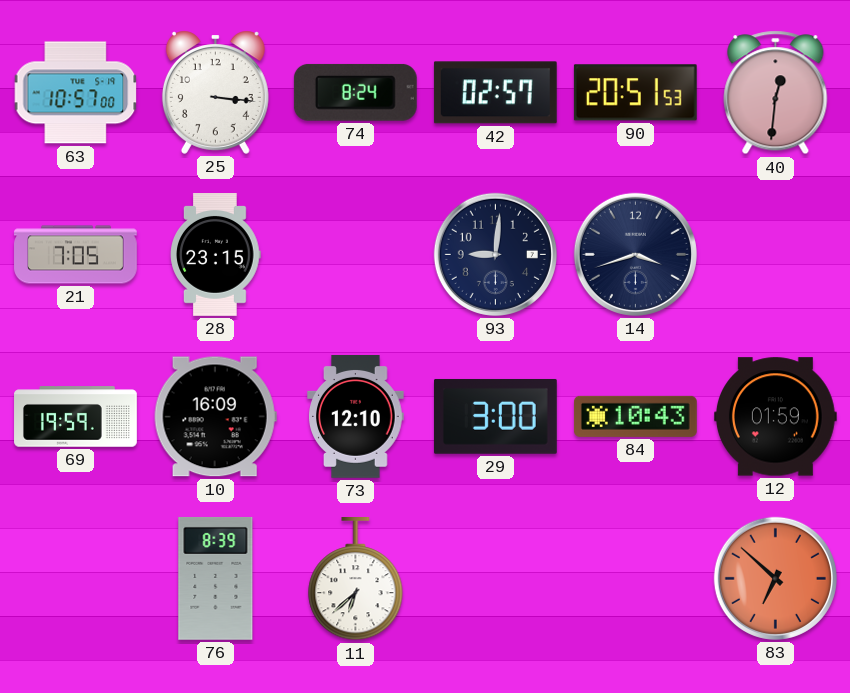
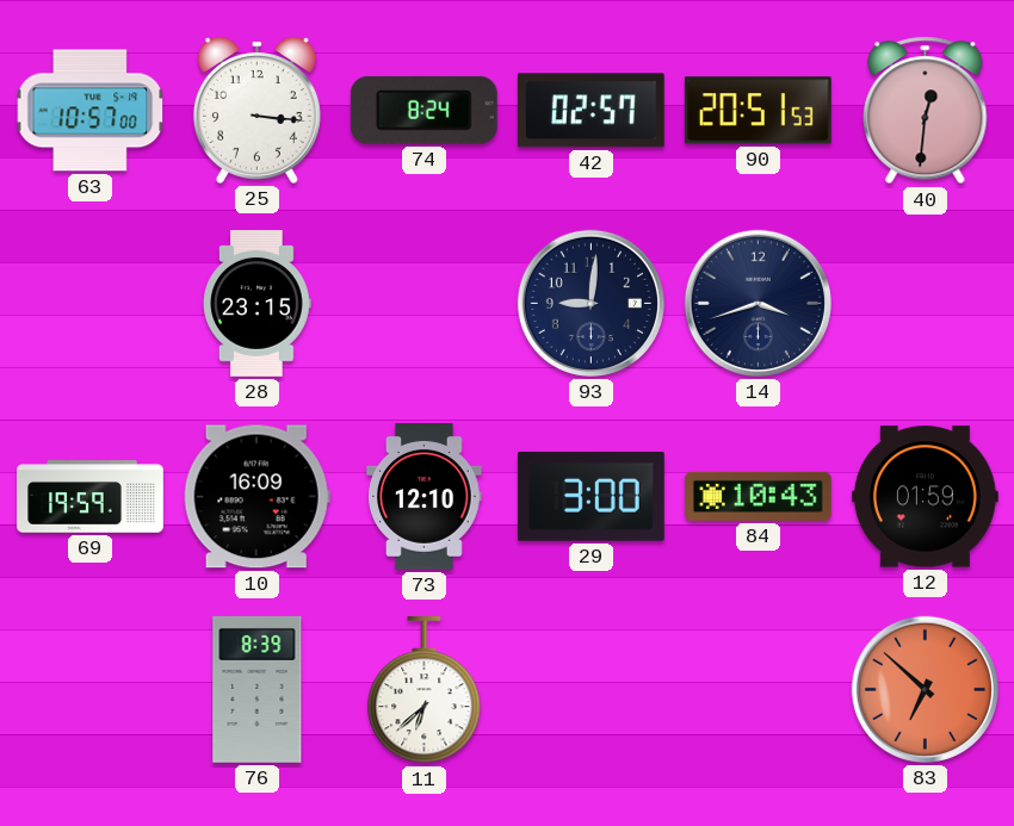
21: 7:05 -> none
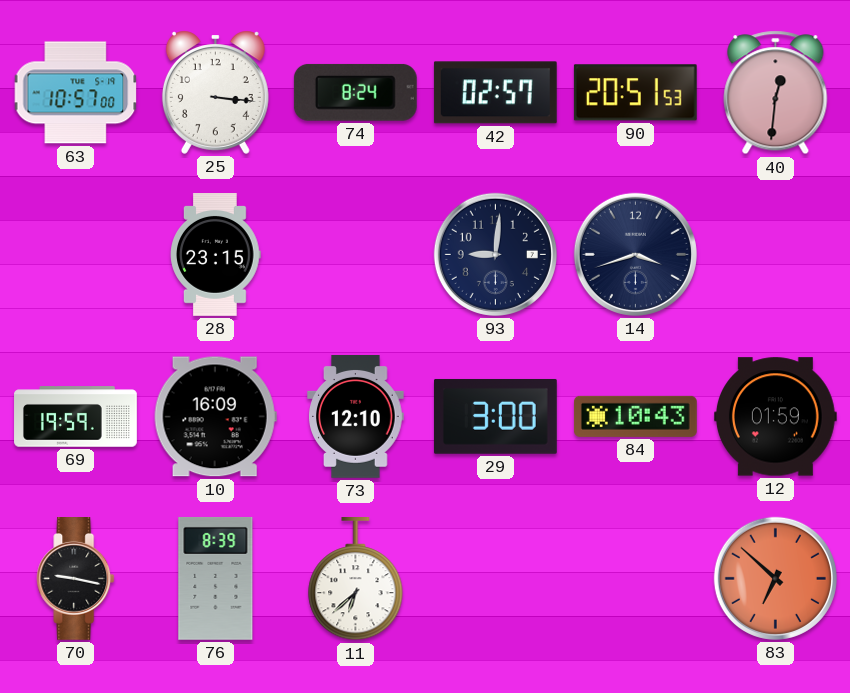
70: none -> 9:17
